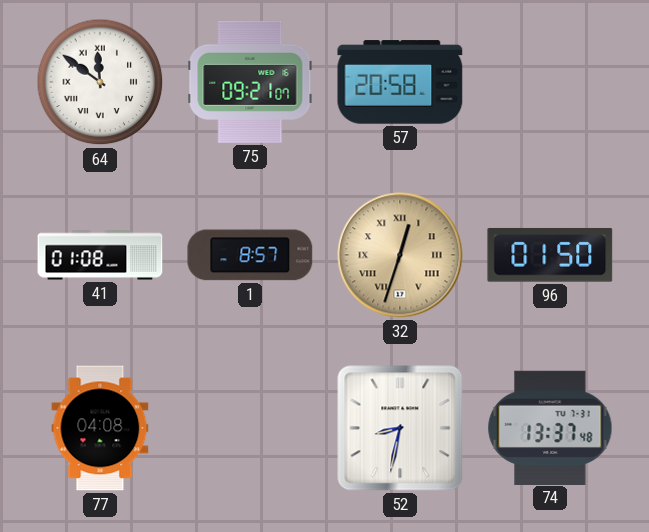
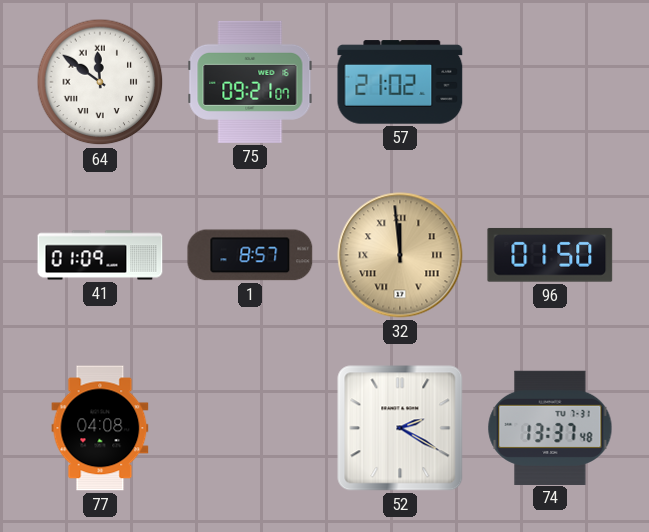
57: 20:58 -> 21:02
41: 01:08 -> 01:09
32: 12:33 -> 11:59
52: 8:32 -> 2:20
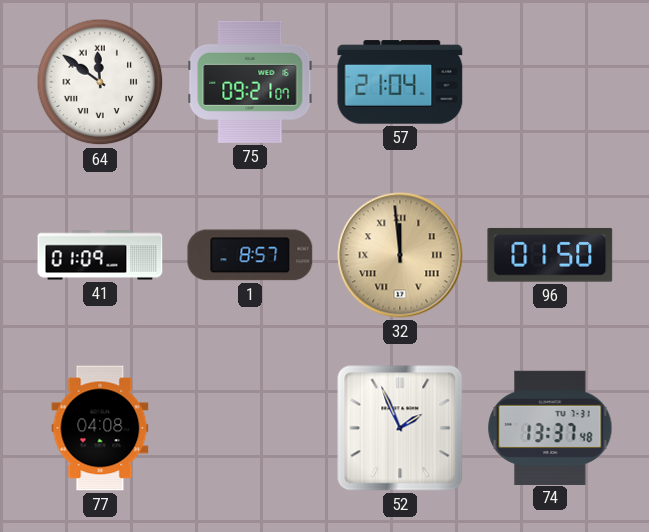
57: 21:02 -> 21:04
52: 2:20 -> 1:56
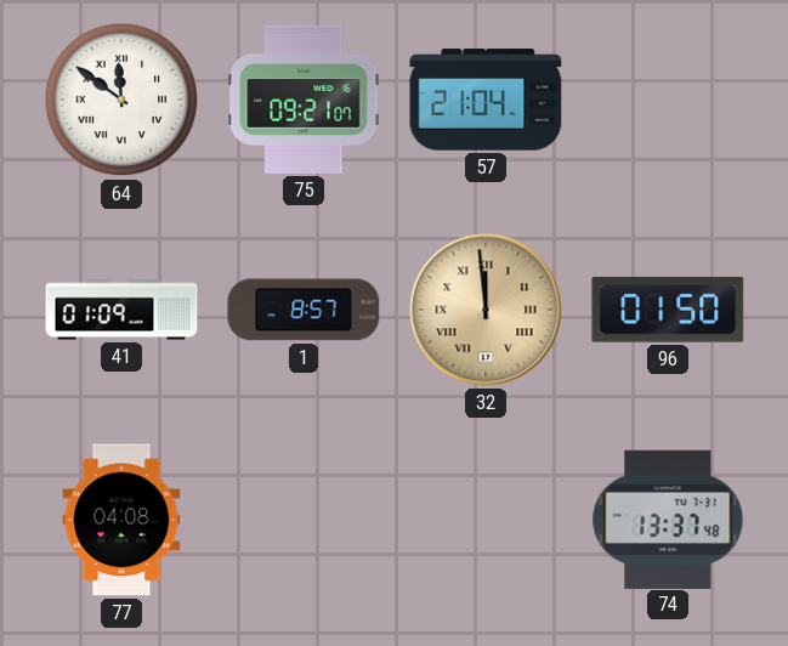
52: 1:56 -> none
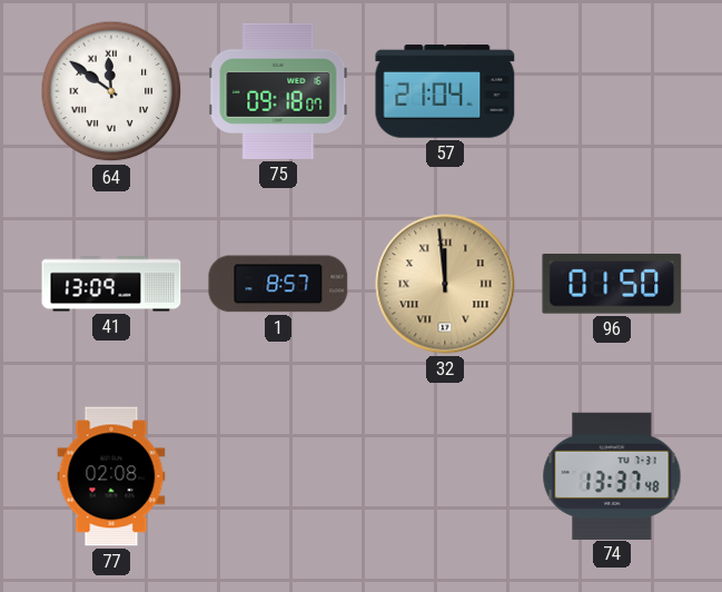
75: 09:21 -> 09:18
41: 01:09 -> 13:09
77: 04:08 -> 02:08
